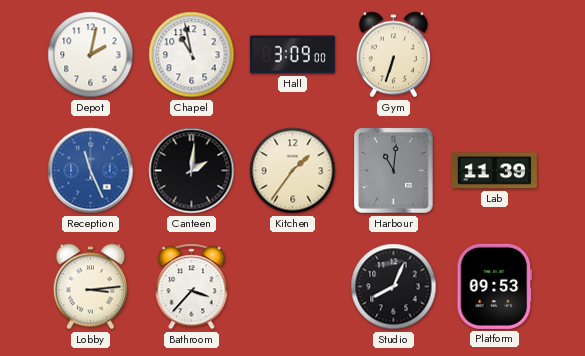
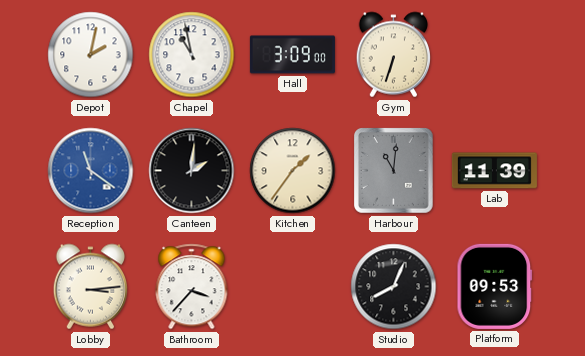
Reception: 11:26 -> 11:21
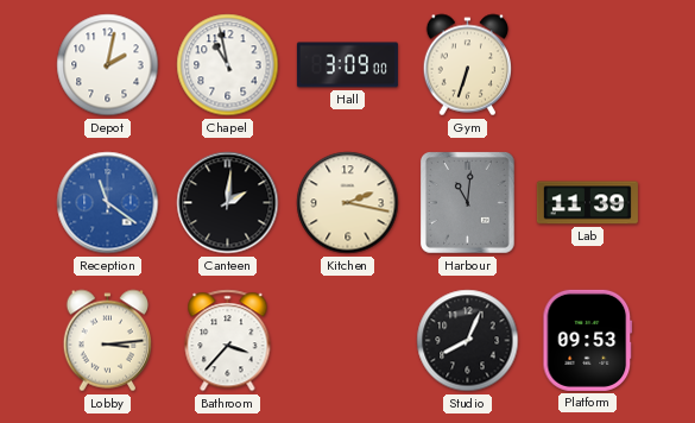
Kitchen: 1:36 -> 2:17
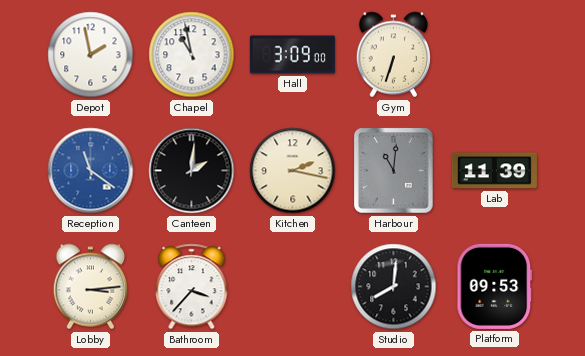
Depot: 2:02 -> 1:58
Studio: 8:04 -> 8:01
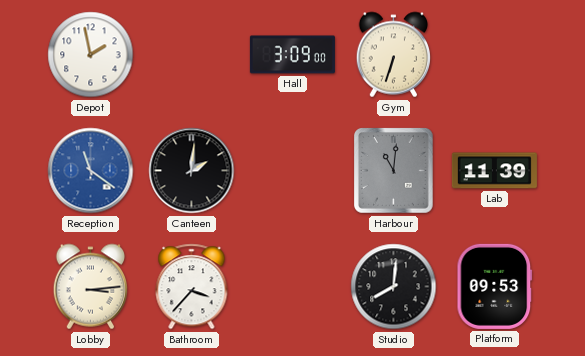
Chapel: 10:58 -> none
Kitchen: 2:17 -> none
